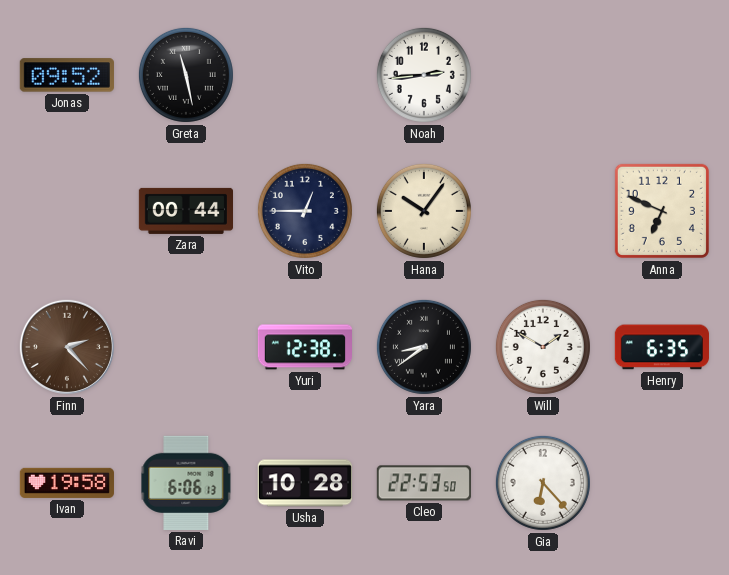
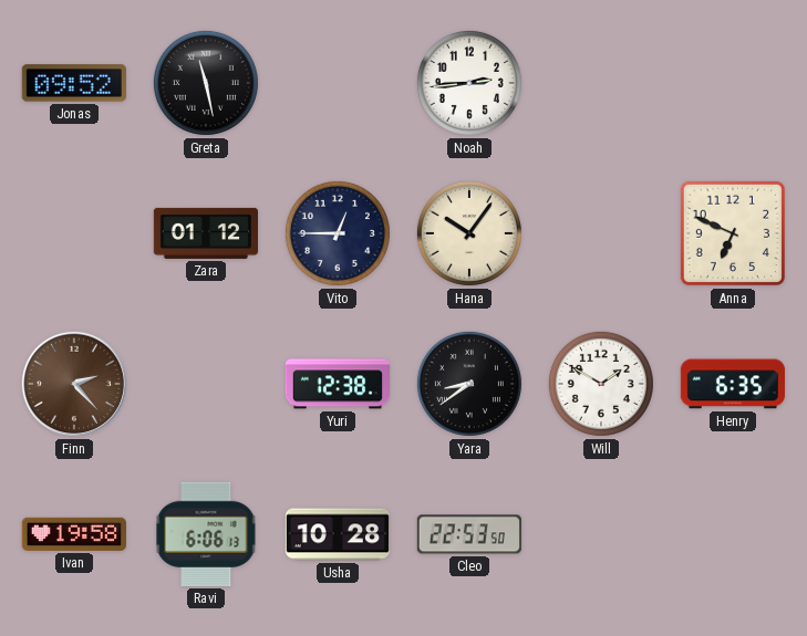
Zara: 00:44 -> 01:12
Gia: 6:23 -> none
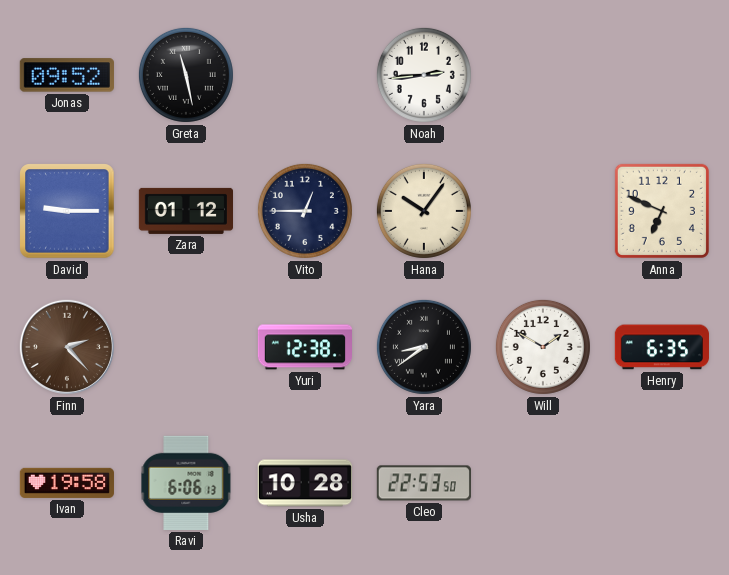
David: none -> 9:15
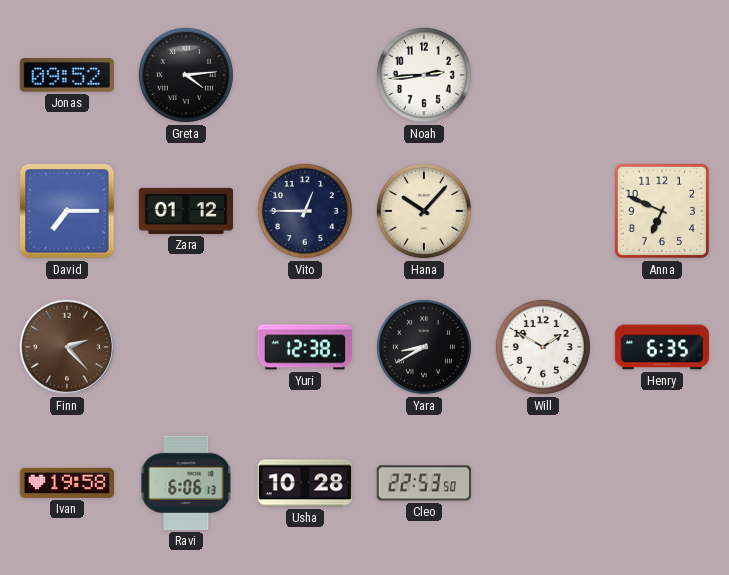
Greta: 11:28 -> 4:14
David: 9:15 -> 7:15
Hana: 10:06 -> 10:07
Yara: 8:39 -> 8:40
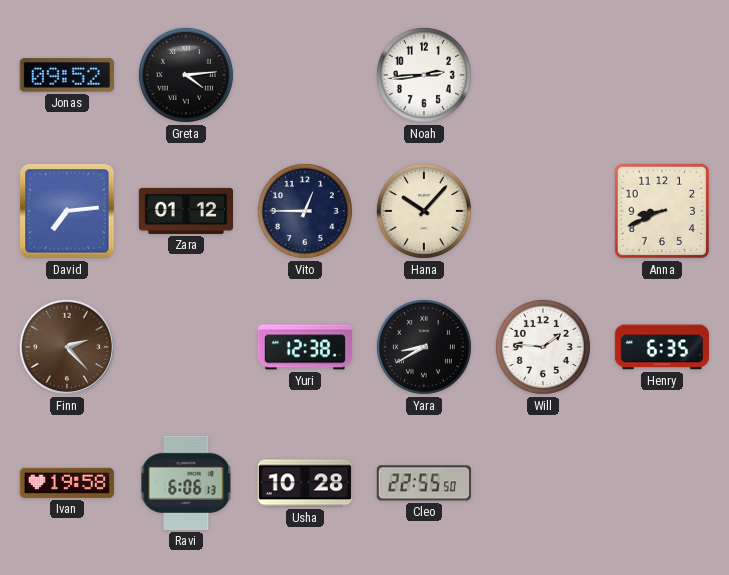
David: 7:15 -> 7:14
Anna: 6:49 -> 8:41
Will: 1:50 -> 1:46
Cleo: 22:53 -> 22:55
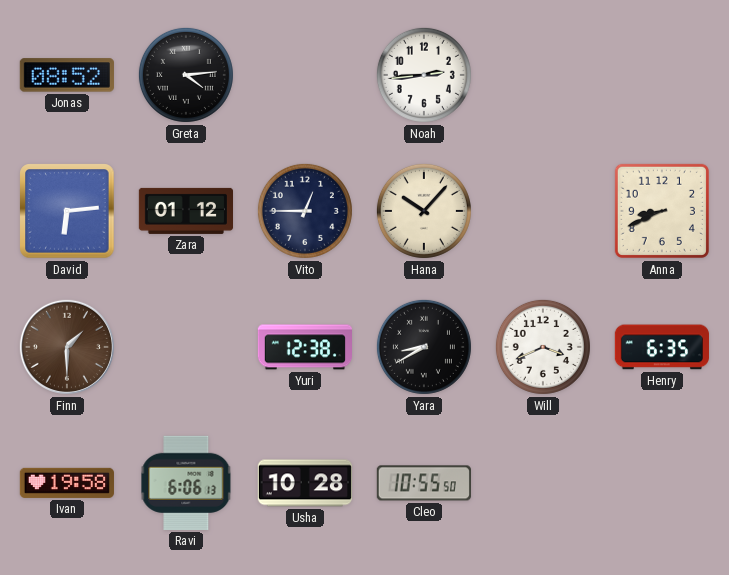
Jonas: 09:52 -> 08:52
David: 7:14 -> 6:14
Finn: 2:23 -> 1:30
Will: 1:46 -> 3:41
Cleo: 22:55 -> 10:55
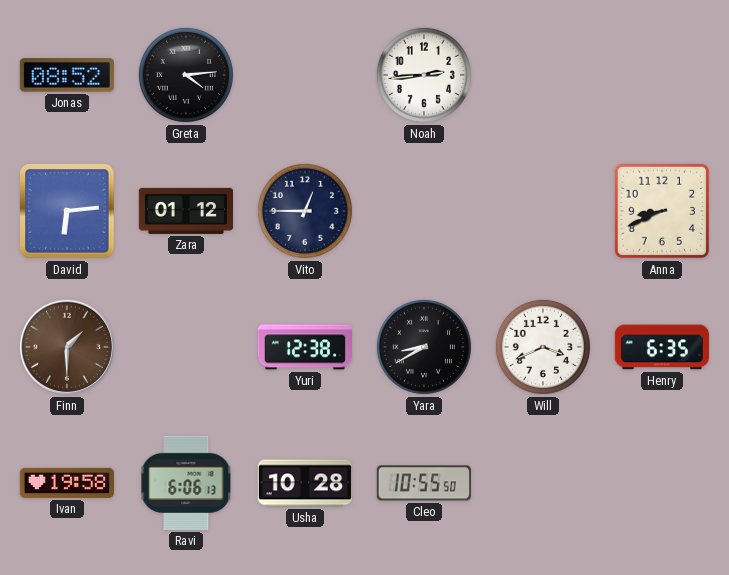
Hana: 10:07 -> none
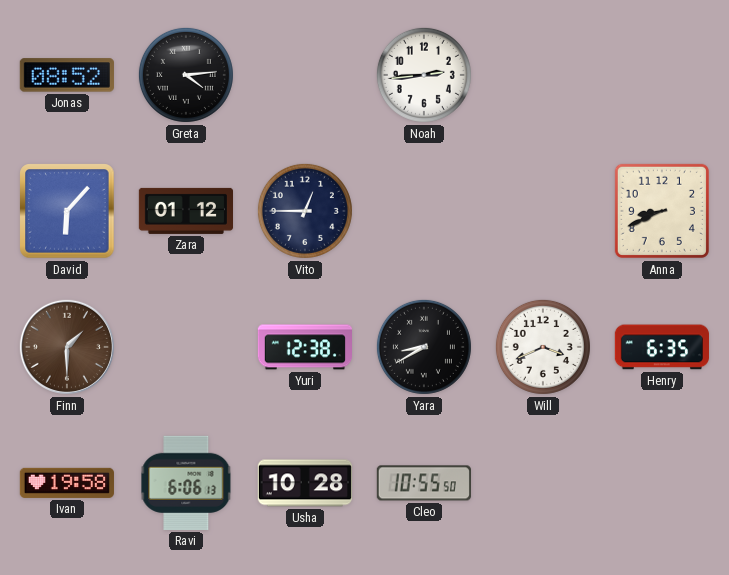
David: 6:14 -> 6:07
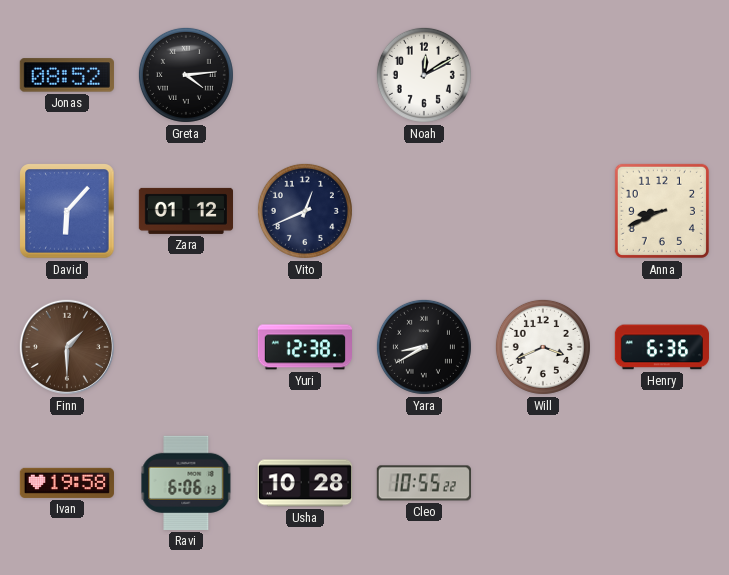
Noah: 2:44 -> 12:10
Vito: 12:45 -> 12:41
Henry: 6:35 -> 6:36
Cleo: 10:55:50 -> 10:55:22
